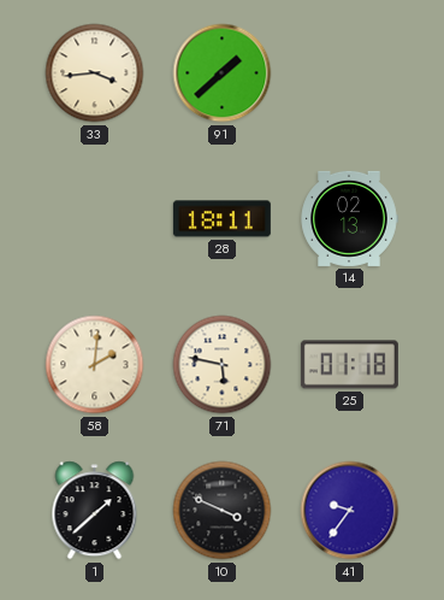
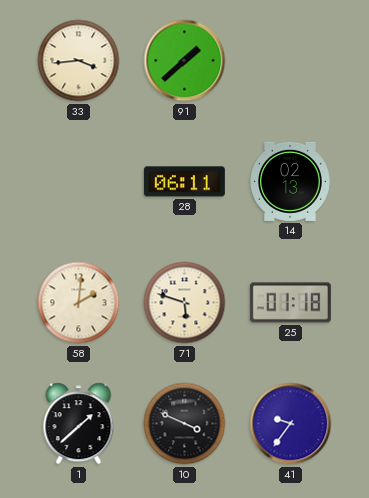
28: 18:11 -> 06:11
71: 5:47 -> 5:48
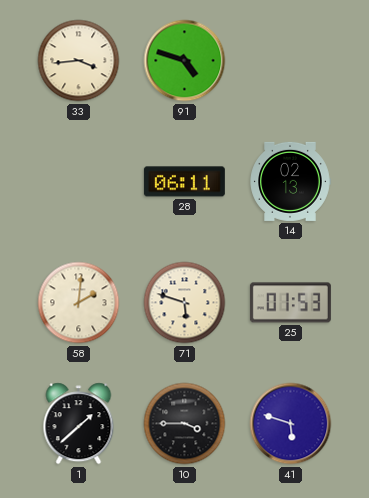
91: 1:38 -> 4:48
25: 01:18 -> 01:53
10: 3:49 -> 3:45
41: 9:36 -> 5:48
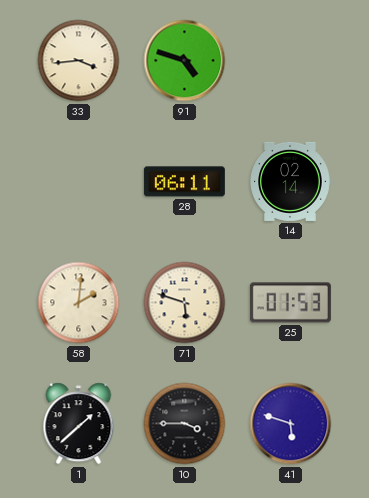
14: 02:13 -> 02:14
